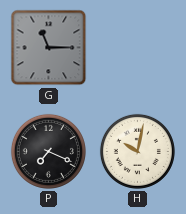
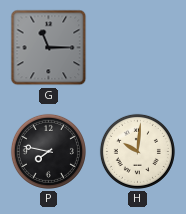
P: 7:19 -> 7:47
H: 10:02 -> 10:01
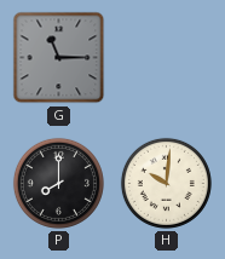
P: 7:47 -> 8:00
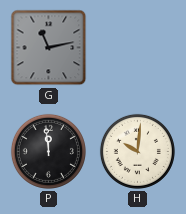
G: 11:15 -> 11:13
P: 8:00 -> 11:59
